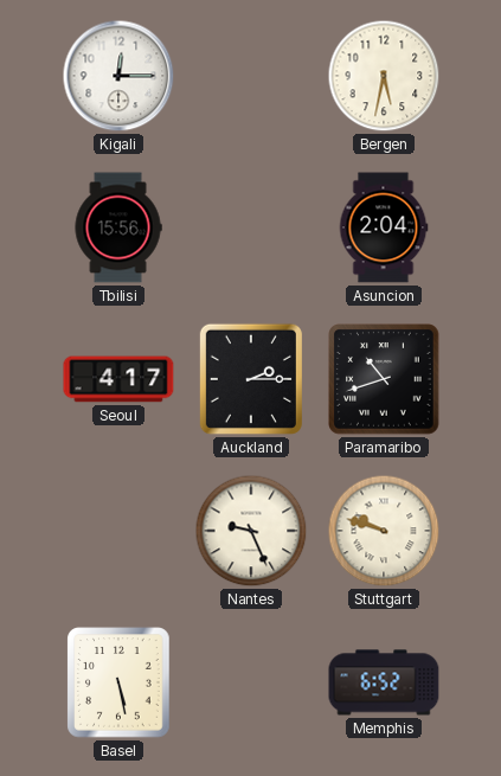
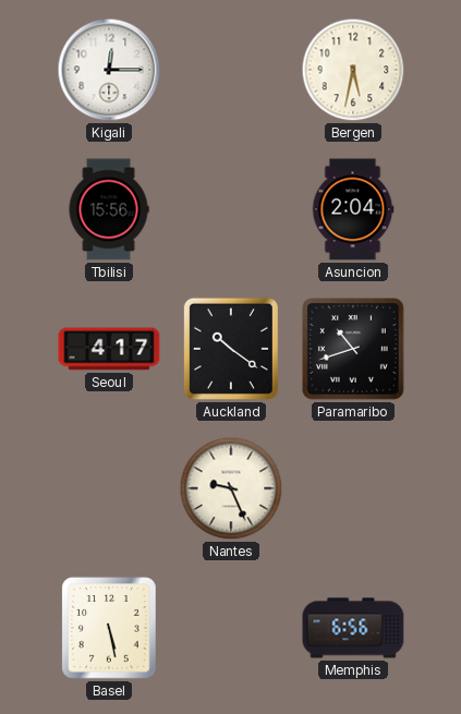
Auckland: 2:15 -> 10:21
Stuttgart: 9:48 -> none
Memphis: 6:52 -> 6:56
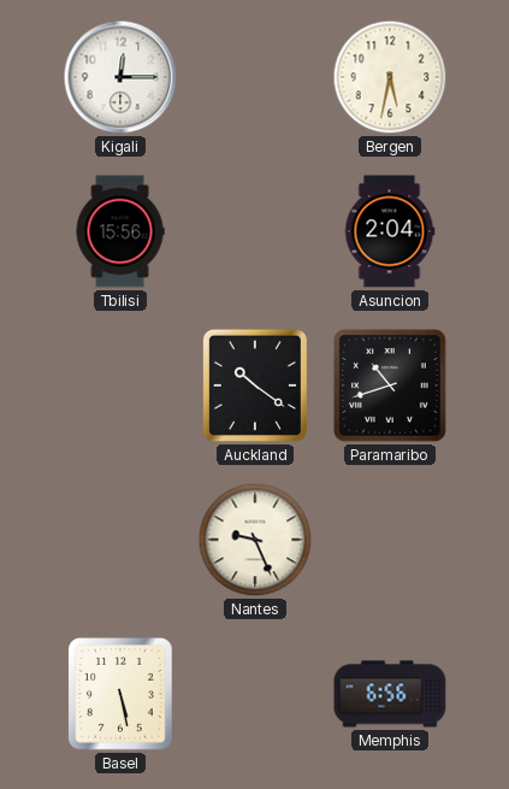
Seoul: 4:17 -> none
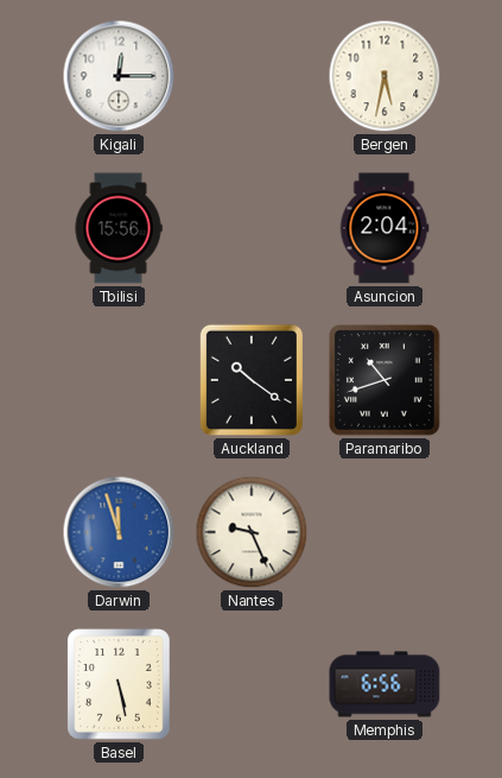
Darwin: none -> 11:57
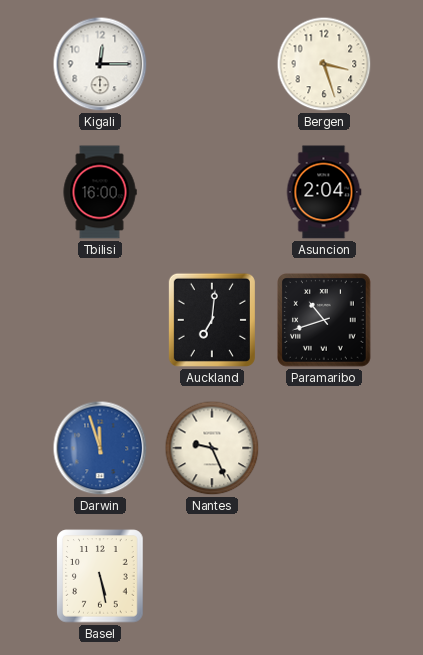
Bergen: 5:32 -> 3:27
Tbilisi: 15:56 -> 16:00
Auckland: 10:21 -> 7:01
Memphis: 6:56 -> none
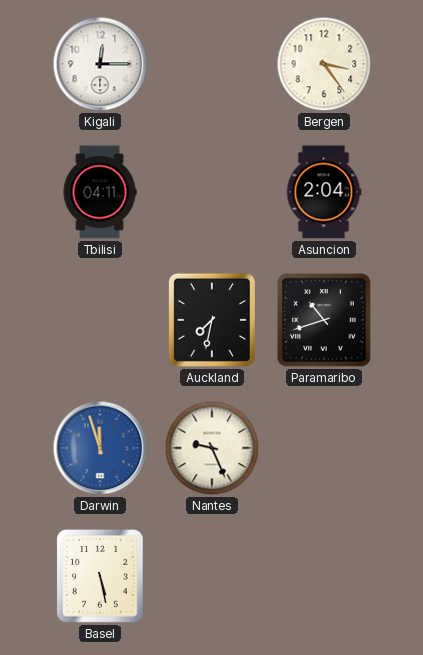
Bergen: 3:27 -> 3:24
Tbilisi: 16:00 -> 04:11
Auckland: 7:01 -> 7:32
